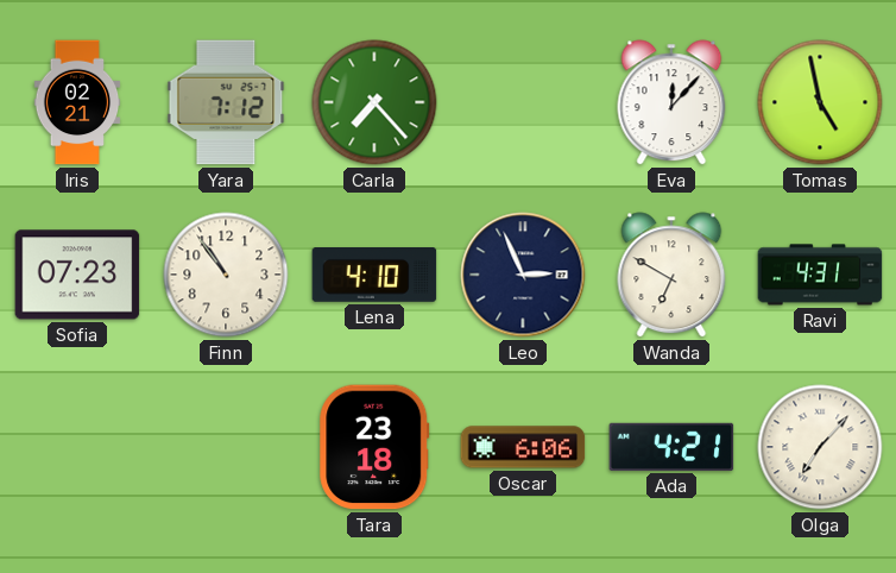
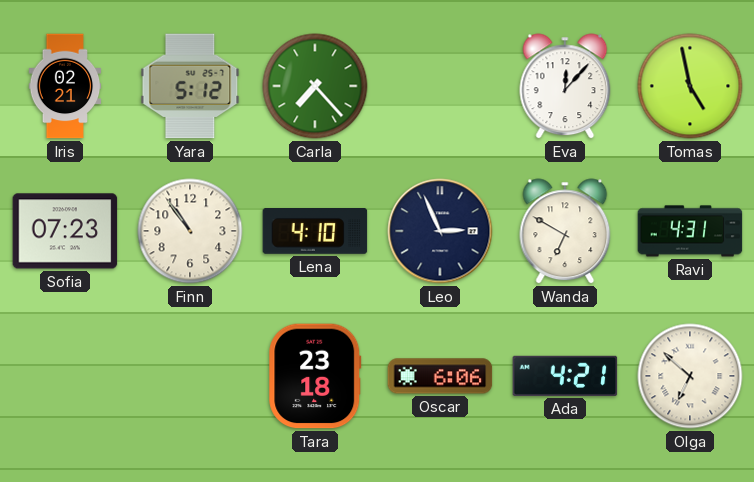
Yara: 7:12 -> 5:12
Olga: 7:07 -> 6:52
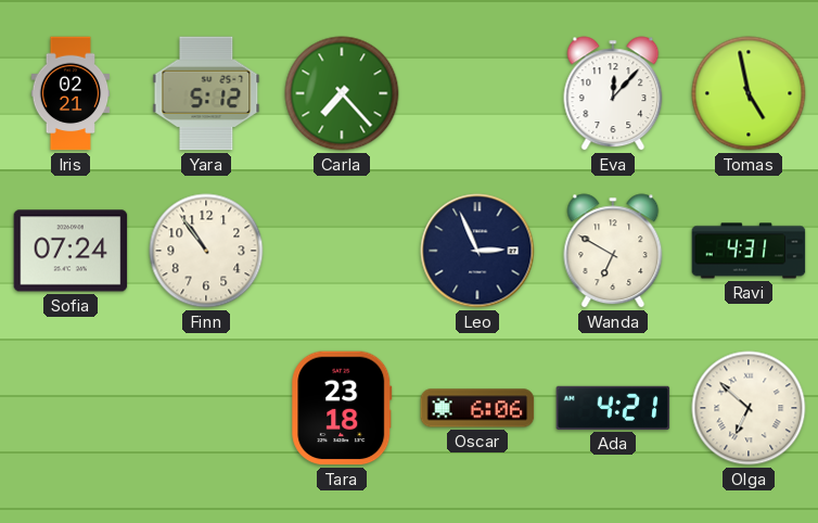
Sofia: 07:23 -> 07:24
Lena: 4:10 -> none
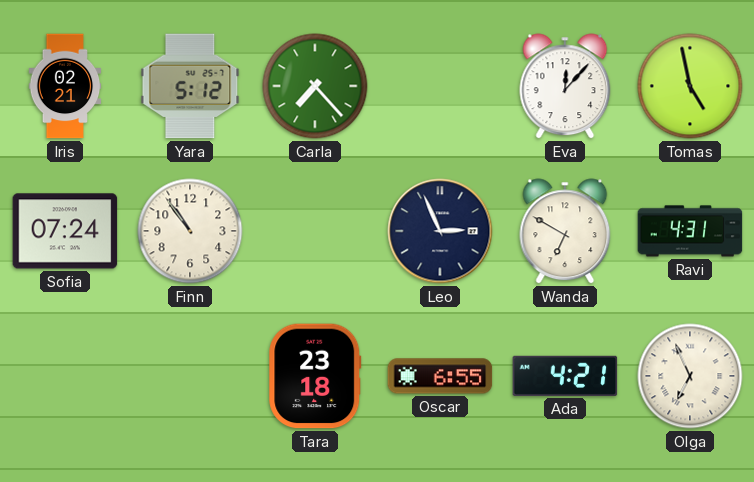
Oscar: 6:06 -> 6:55
Olga: 6:52 -> 6:56
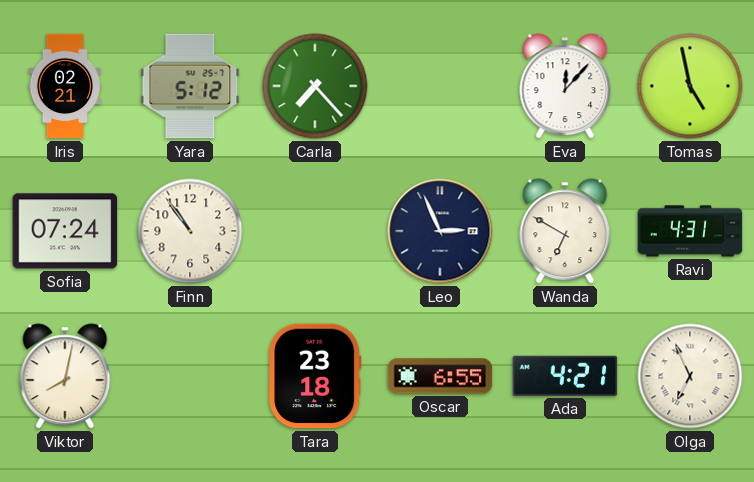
Viktor: none -> 8:02
